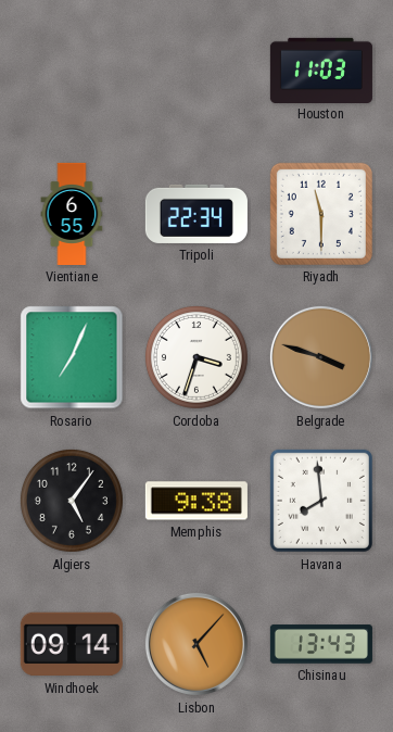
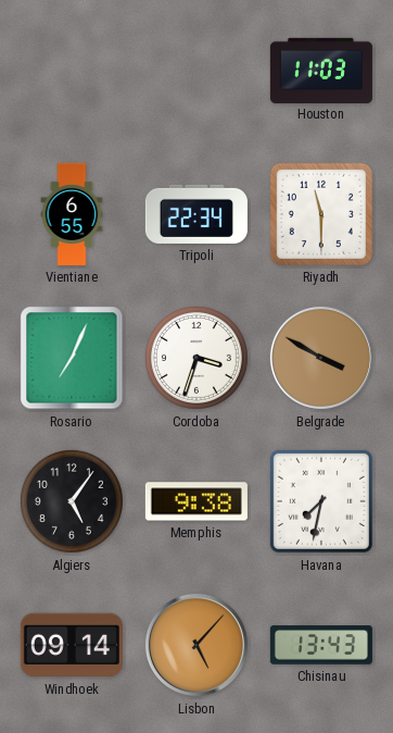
Belgrade: 3:48 -> 3:50
Havana: 7:59 -> 7:32
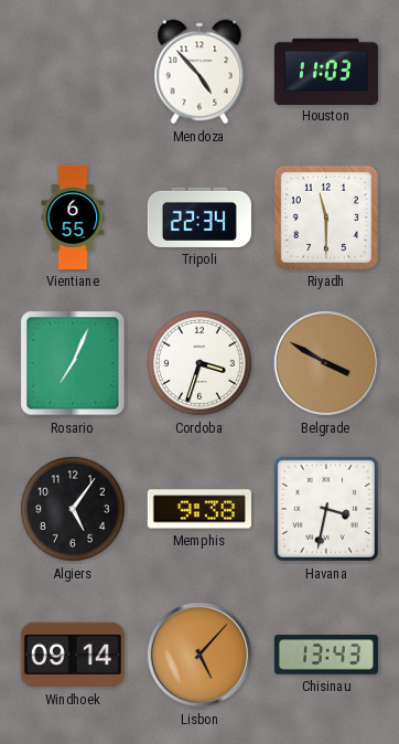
Mendoza: none -> 4:53
Havana: 7:32 -> 3:32
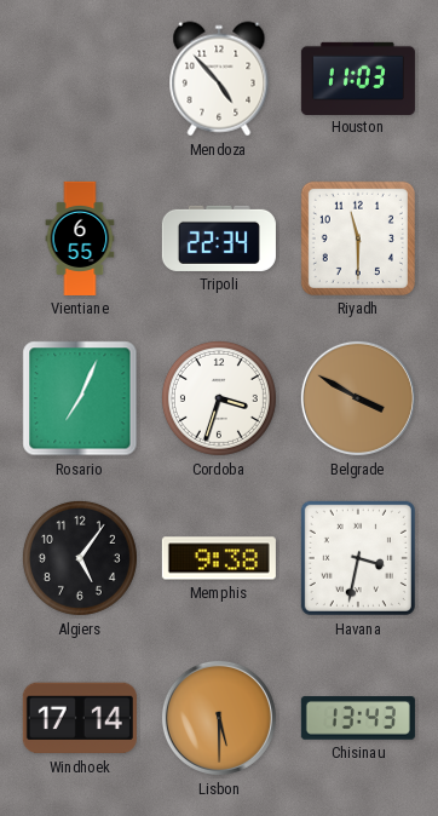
Windhoek: 09:14 -> 17:14
Lisbon: 5:07 -> 5:30
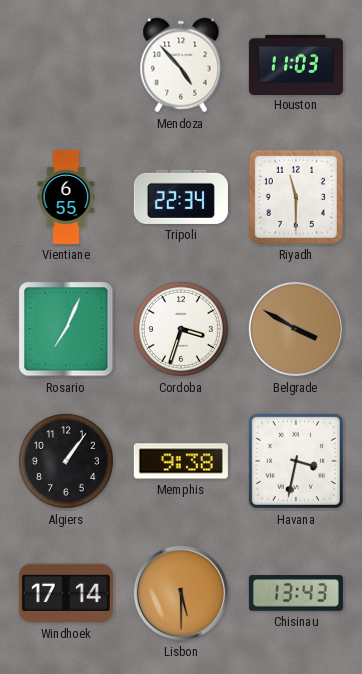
Algiers: 5:06 -> 1:06
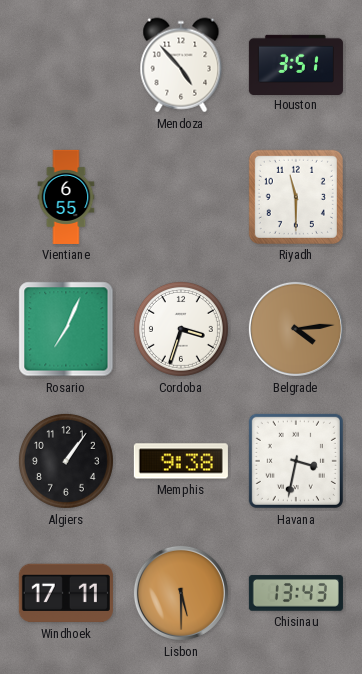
Houston: 11:03 -> 3:51
Tripoli: 22:34 -> none
Belgrade: 3:50 -> 4:14
Windhoek: 17:14 -> 17:11
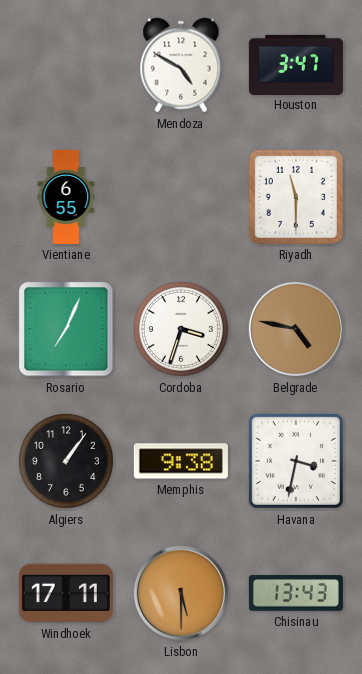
Mendoza: 4:53 -> 4:50
Houston: 3:51 -> 3:47
Belgrade: 4:14 -> 4:47
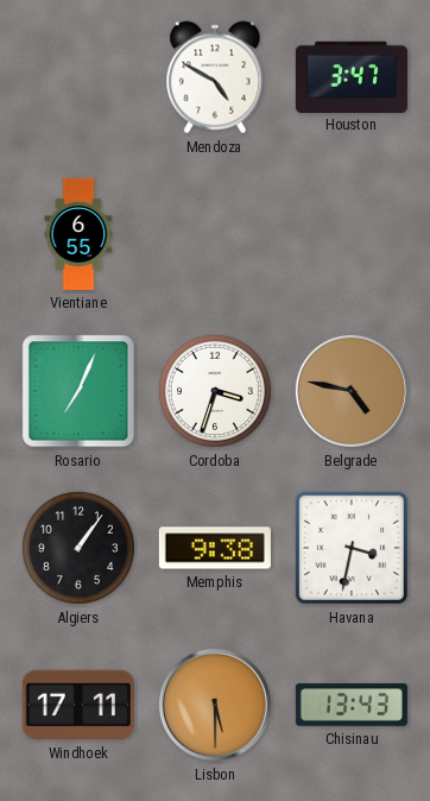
Riyadh: 11:30 -> none
